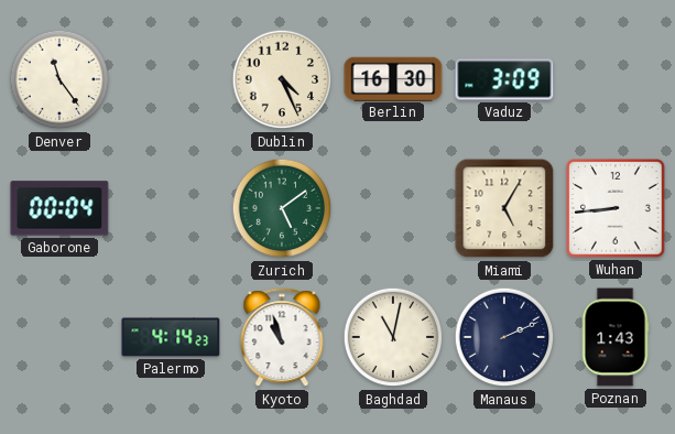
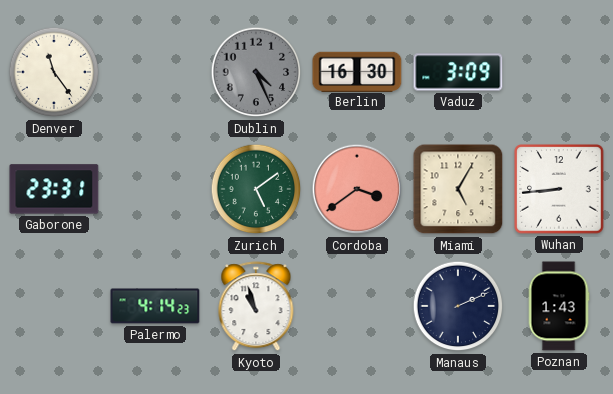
Dublin dial: cream -> grey
Gaborone: 00:04 -> 23:31
Cordoba: none -> 3:39
Baghdad: 11:02 -> none
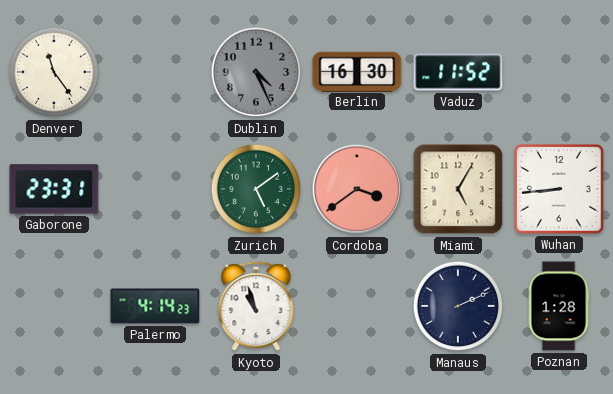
Vaduz: 3:09 -> 11:52
Poznan: 1:43 -> 1:28
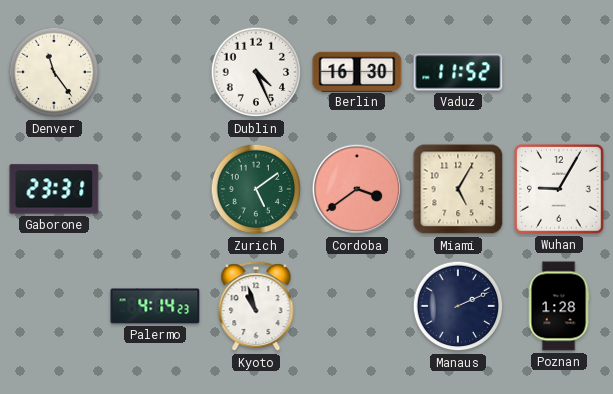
Dublin dial: grey -> white
Wuhan: 8:44 -> 9:05
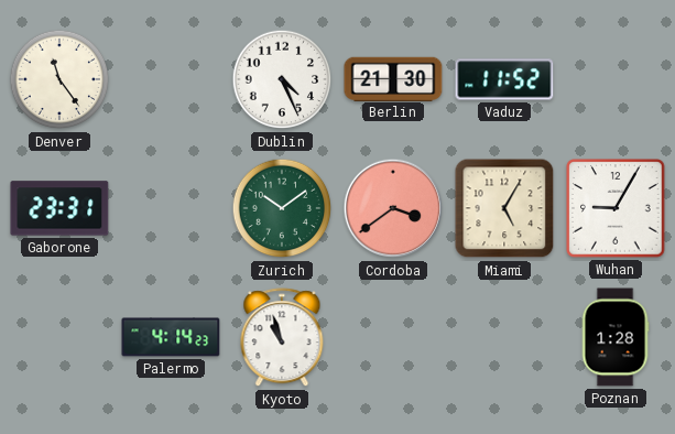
Berlin: 16:30 -> 21:30
Zurich: 5:09 -> 10:09
Manaus: 2:11 -> none
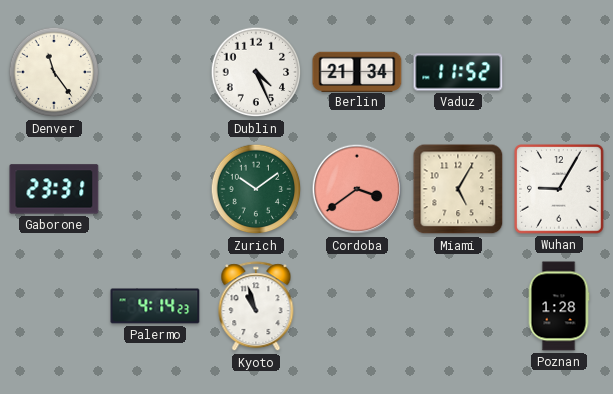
Berlin: 21:30 -> 21:34
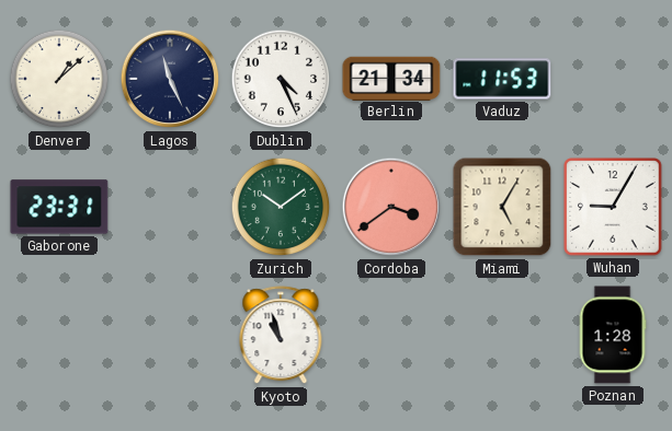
Denver: 11:24 -> 1:08
Lagos: none -> 11:26
Vaduz: 11:52 -> 11:53
Palermo: 4:14 -> none
